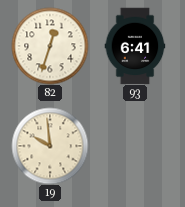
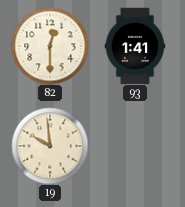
82: 12:33 -> 12:30
93: 6:41 -> 1:41
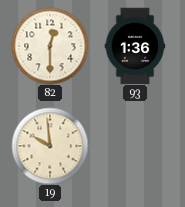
93: 1:41 -> 1:36
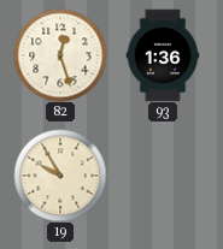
82: 12:30 -> 12:27
19: 9:59 -> 9:55
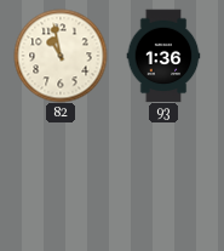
82: 12:27 -> 10:58
19: 9:55 -> none
